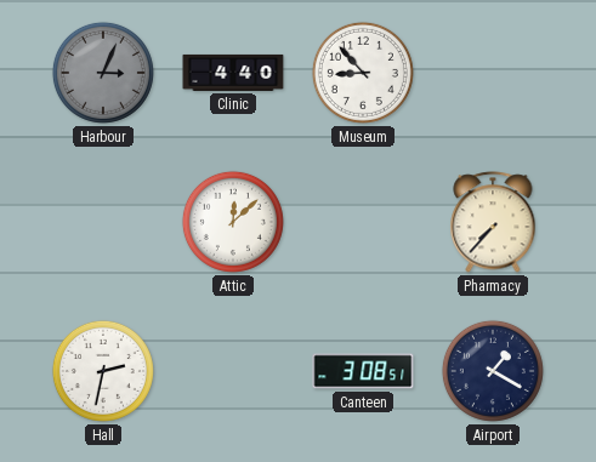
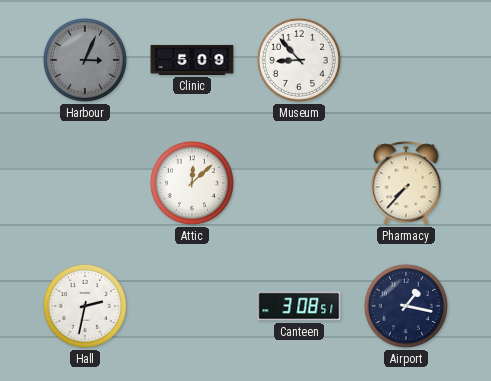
Clinic: 4:40 -> 5:09
Airport: 1:20 -> 1:17
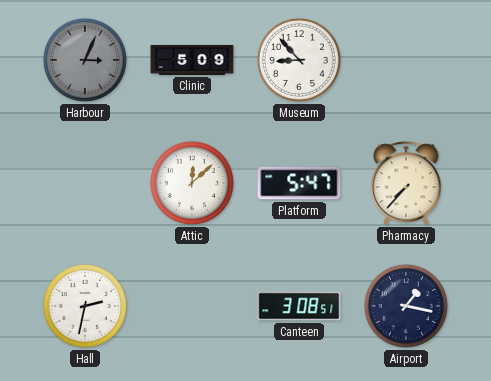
Platform: none -> 5:47
